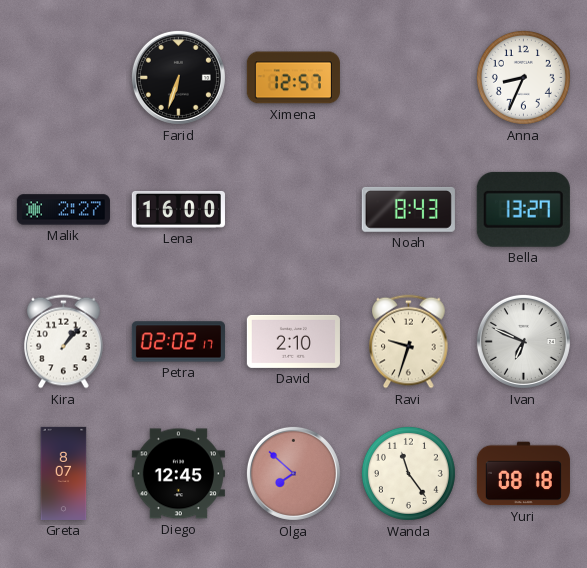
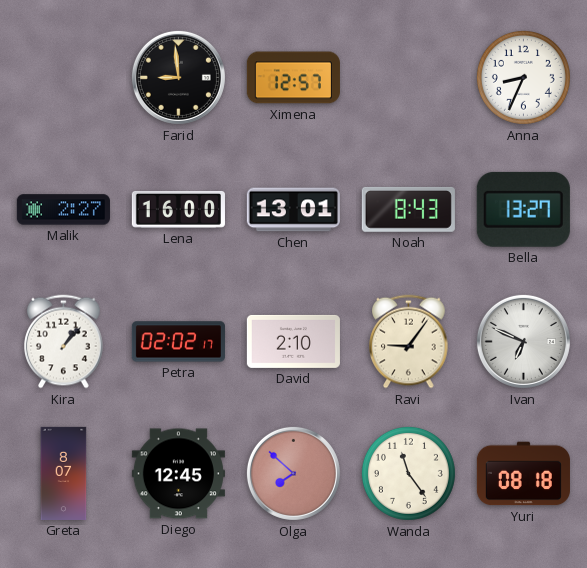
Farid: 6:33 -> 8:59
Chen: none -> 13:01
Ravi: 9:33 -> 9:06
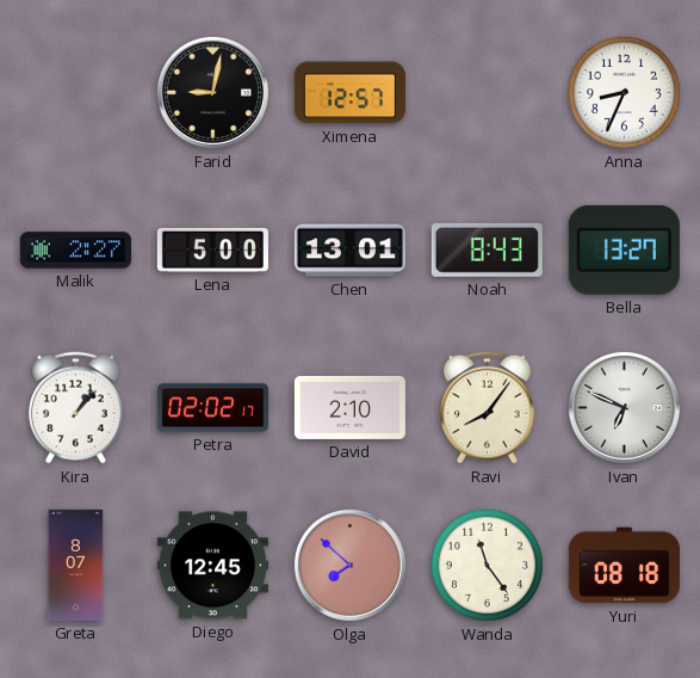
Farid: 8:59 -> 9:02
Lena: 16:00 -> 5:00
Ravi: 9:06 -> 8:06
